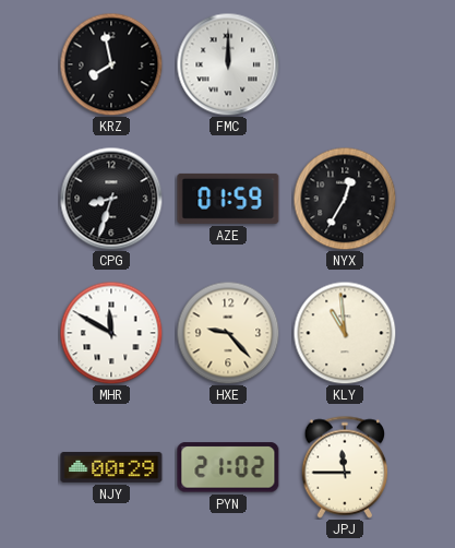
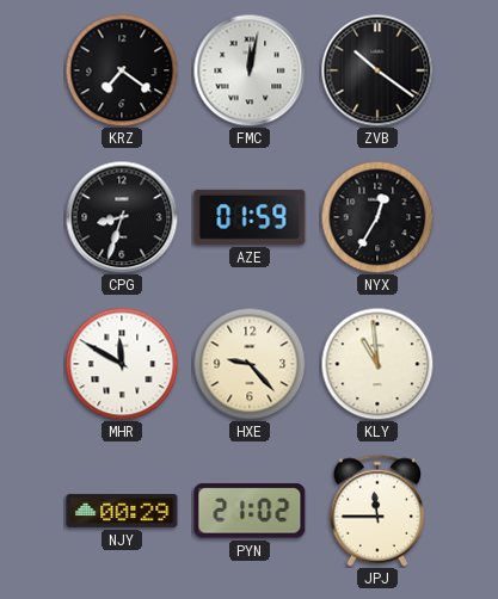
KRZ: 7:58 -> 7:21
FMC: 12:00 -> 12:02
ZVB: none -> 10:21
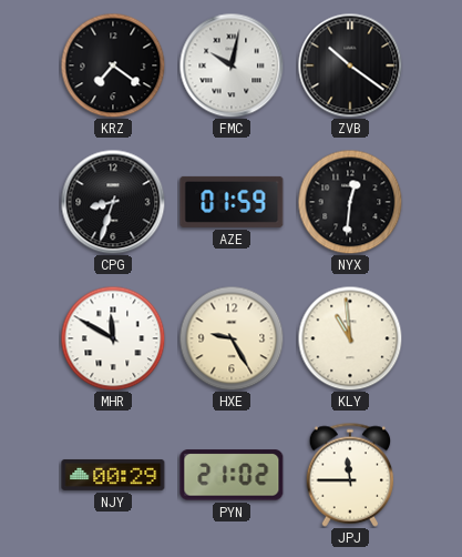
FMC: 12:02 -> 10:02
NYX: 12:35 -> 12:31
HXE: 9:23 -> 9:25
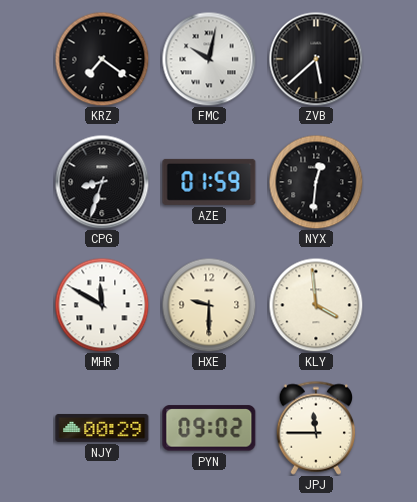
ZVB: 10:21 -> 5:38
HXE: 9:25 -> 9:30
KLY: 10:59 -> 3:59
PYN: 21:02 -> 09:02
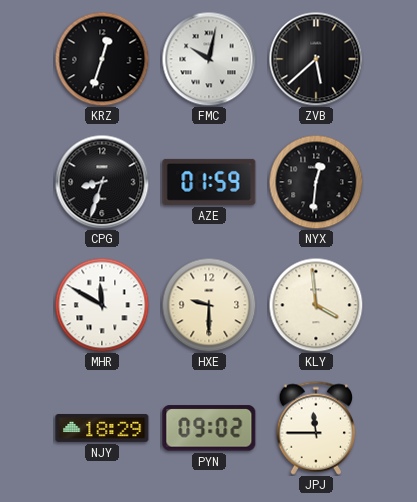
KRZ: 7:21 -> 12:33
NJY: 00:29 -> 18:29
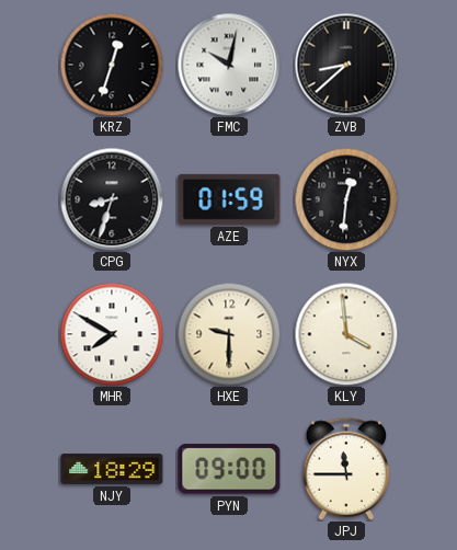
ZVB: 5:38 -> 8:38
MHR: 11:50 -> 7:50
PYN: 09:02 -> 09:00
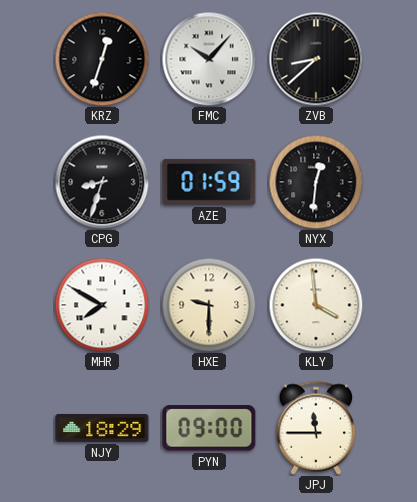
FMC: 10:02 -> 10:07
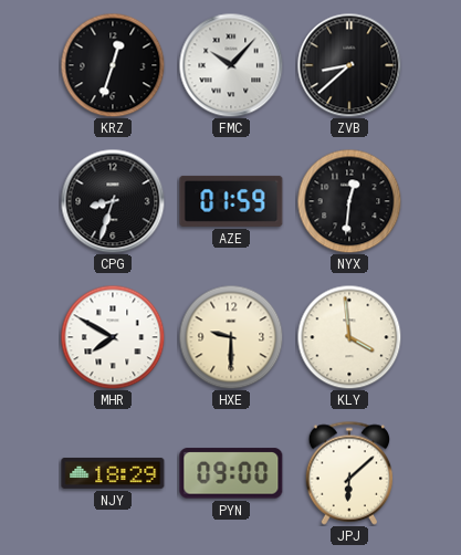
JPJ: 11:45 -> 6:08
